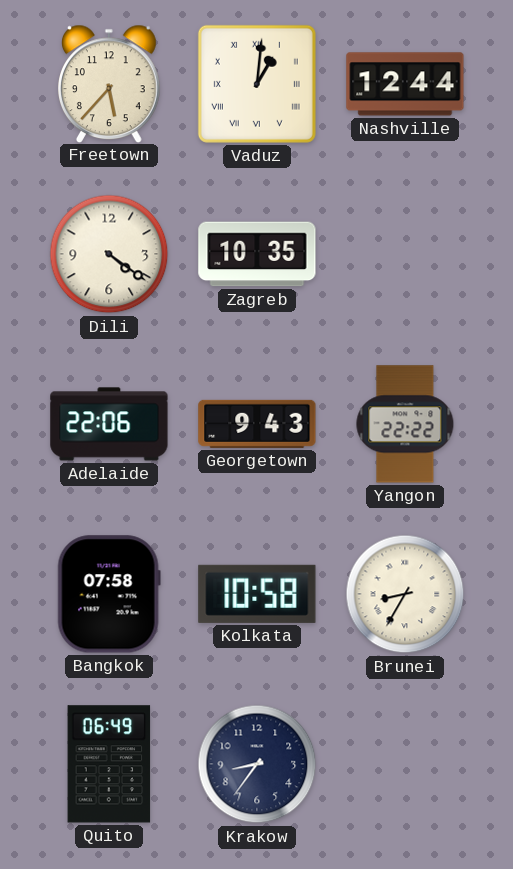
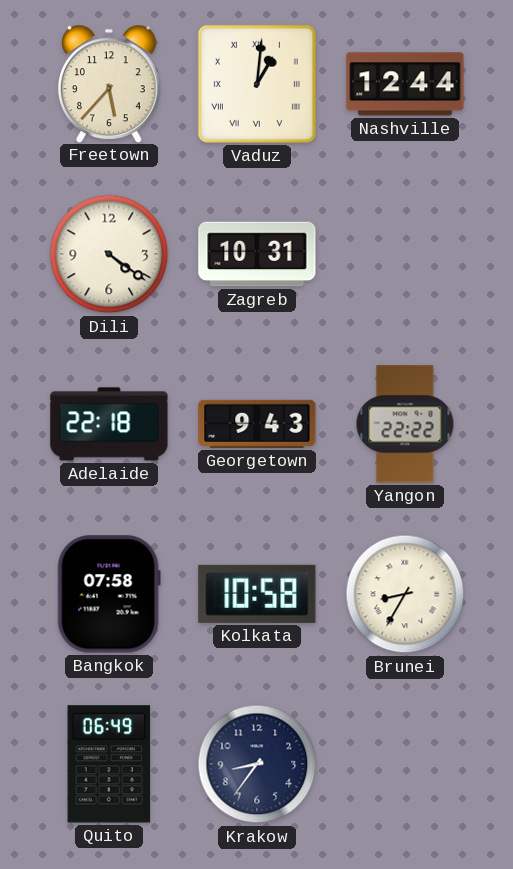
Zagreb: 10:35 -> 10:31
Adelaide: 22:06 -> 22:18
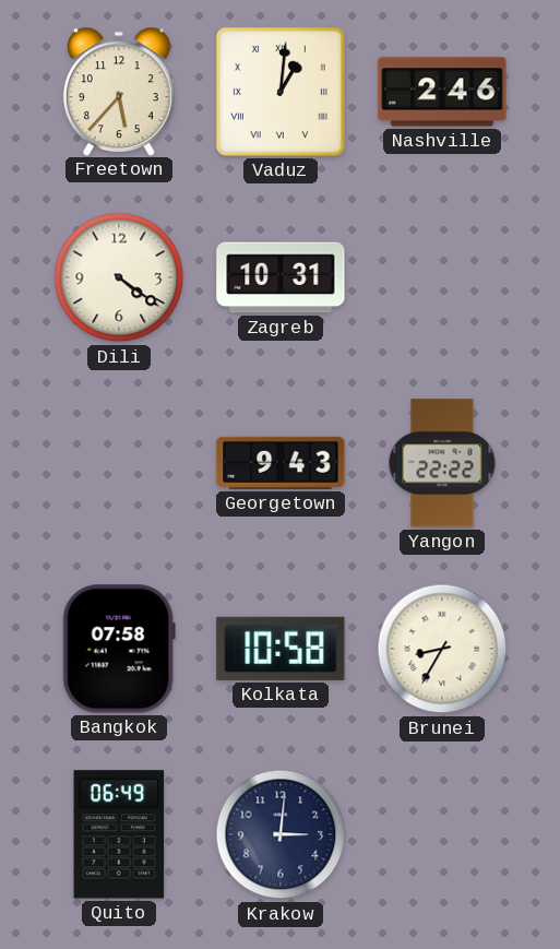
Nashville: 12:44 -> 2:46
Adelaide: 22:18 -> none
Krakow: 8:36 -> 3:01
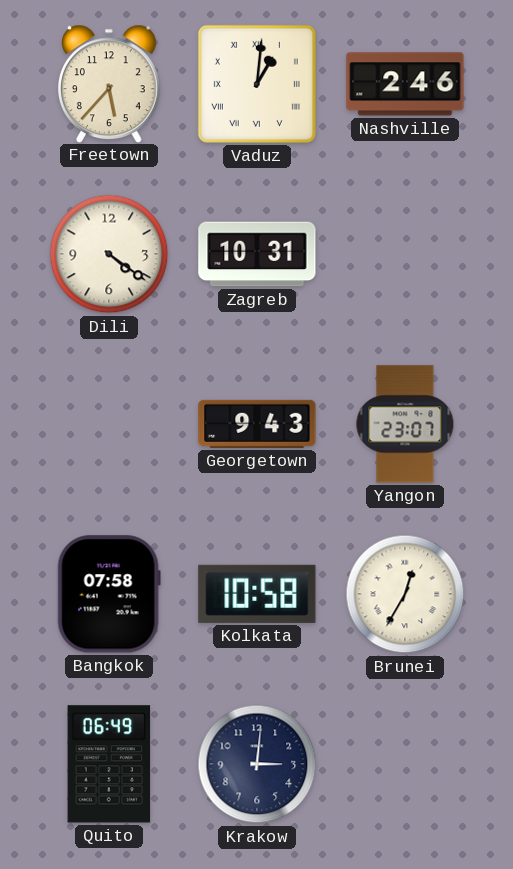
Yangon: 22:22 -> 23:07
Brunei: 8:35 -> 12:35
